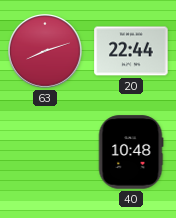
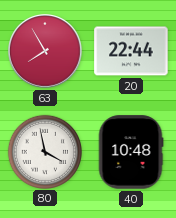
63: 8:12 -> 7:55
80: none -> 3:58
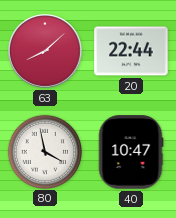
63: 7:55 -> 8:08
40: 10:48 -> 10:47
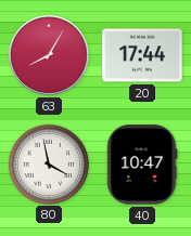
63: 8:08 -> 8:05
20: 22:44 -> 17:44
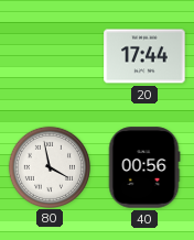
63: 8:05 -> none
40: 10:47 -> 00:56
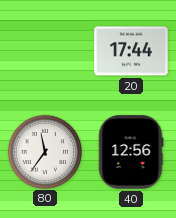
80: 3:58 -> 11:36
40: 00:56 -> 12:56
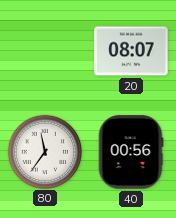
20: 17:44 -> 08:07
40: 12:56 -> 00:56
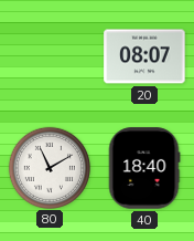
80: 11:36 -> 11:10
40: 00:56 -> 18:40
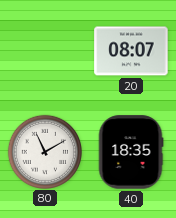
40: 18:40 -> 18:35
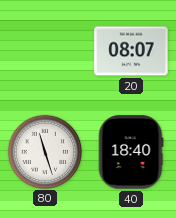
80: 11:10 -> 11:27
40: 18:35 -> 18:40
